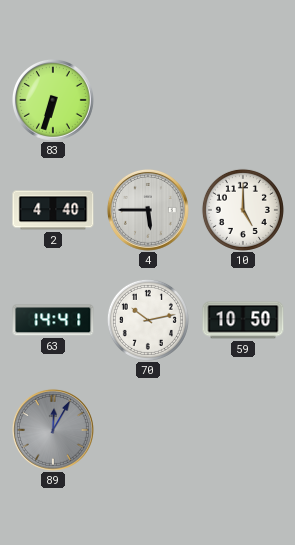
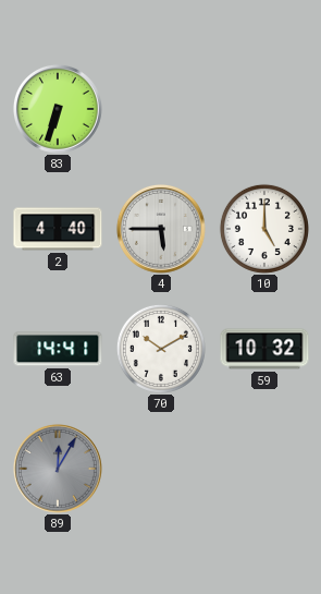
70: 10:13 -> 10:10
59: 10:50 -> 10:32
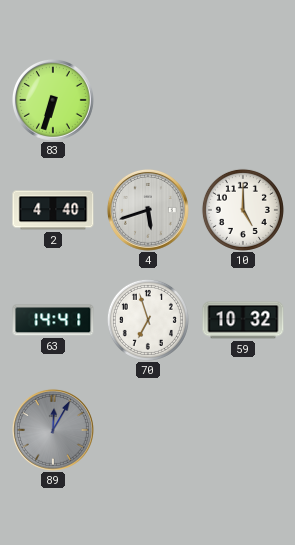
4: 5:45 -> 5:42
70: 10:10 -> 6:57
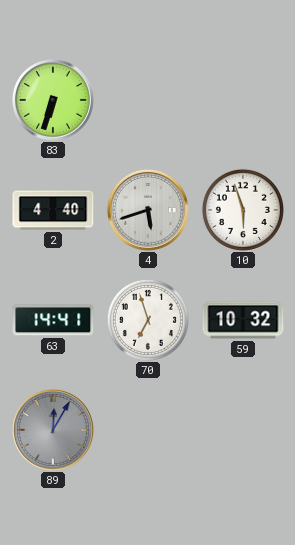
10: 5:00 -> 5:57
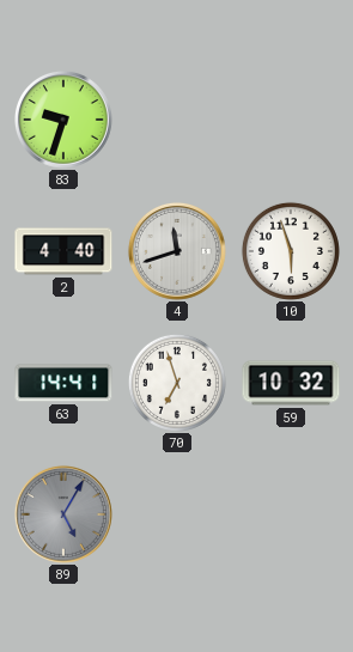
83: 6:33 -> 9:33
4: 5:42 -> 11:42
89: 12:05 -> 5:05
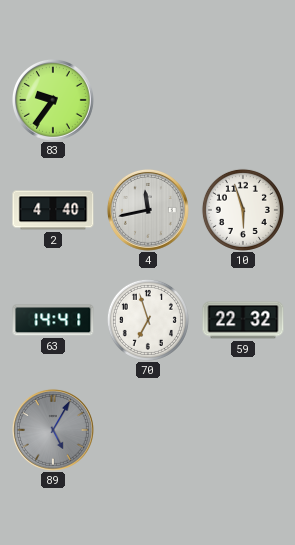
83: 9:33 -> 9:36
4: 11:42 -> 11:43
59: 10:32 -> 22:32
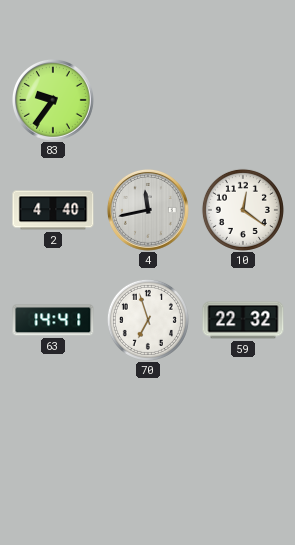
10: 5:57 -> 12:21
89: 5:05 -> none
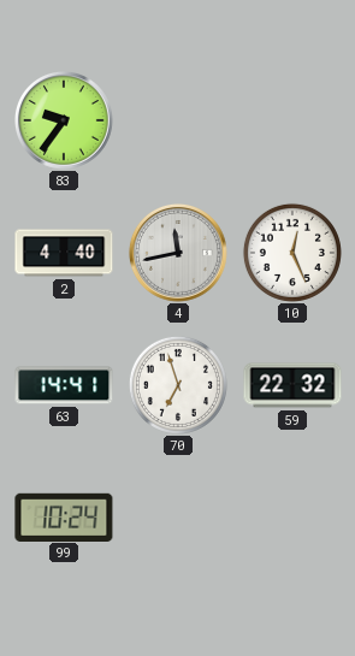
10: 12:21 -> 12:26
99: none -> 10:24
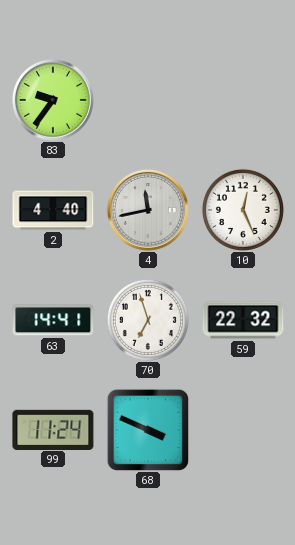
99: 10:24 -> 11:24
68: none -> 3:49
